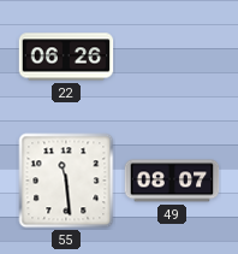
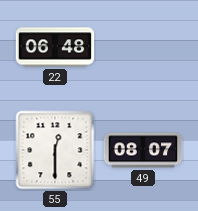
22: 06:26 -> 06:48
55: 11:29 -> 12:30
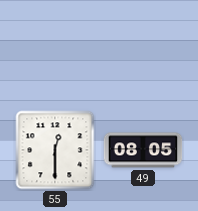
22: 06:48 -> none
49: 08:07 -> 08:05
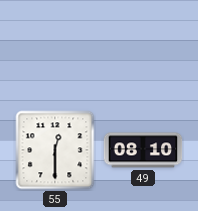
49: 08:05 -> 08:10
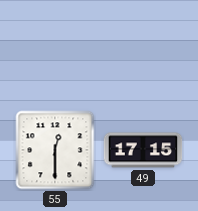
49: 08:10 -> 17:15
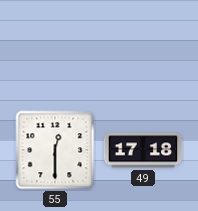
49: 17:15 -> 17:18
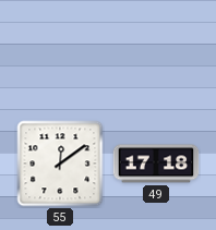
55: 12:30 -> 12:09
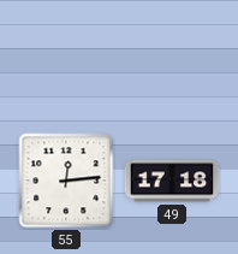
55: 12:09 -> 12:14
